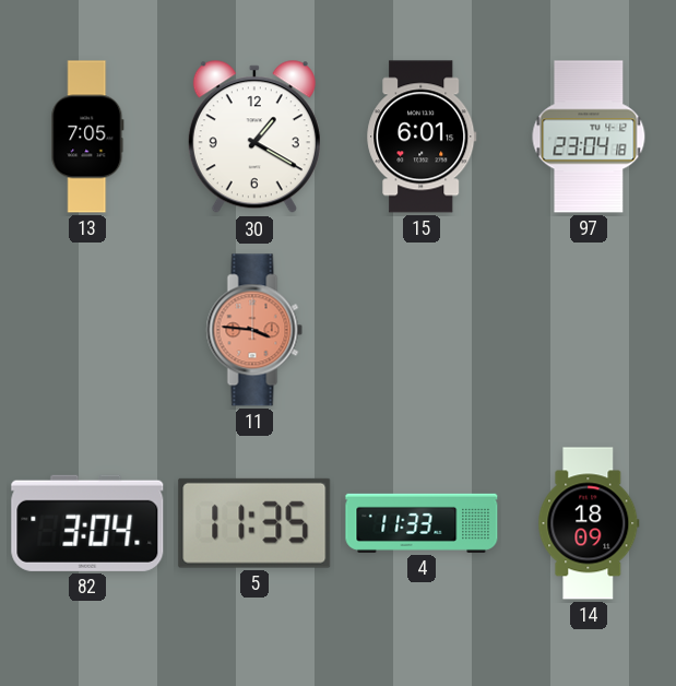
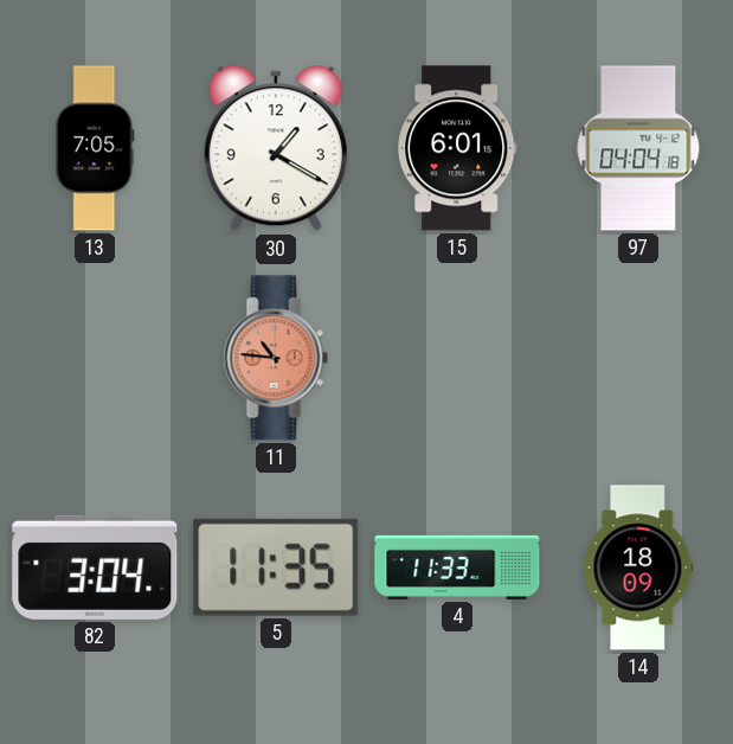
97: 23:04 -> 04:04
11: 3:46 -> 10:46
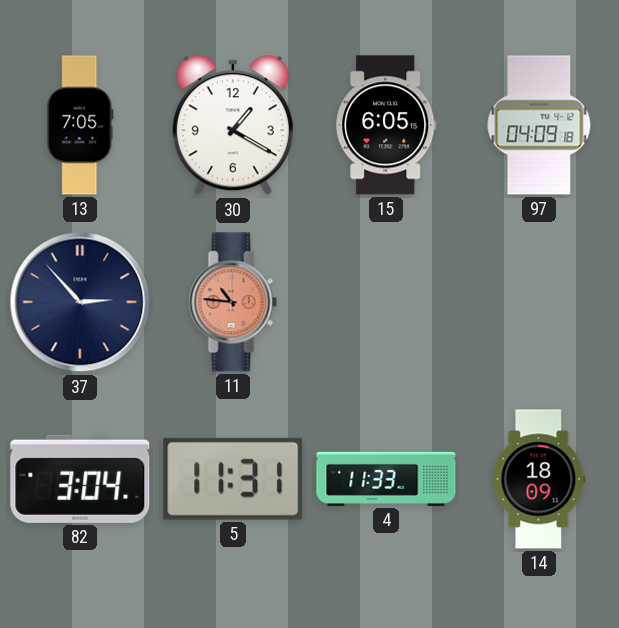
15: 6:01 -> 6:05
97: 04:04 -> 04:09
37: none -> 2:53
5: 11:35 -> 11:31
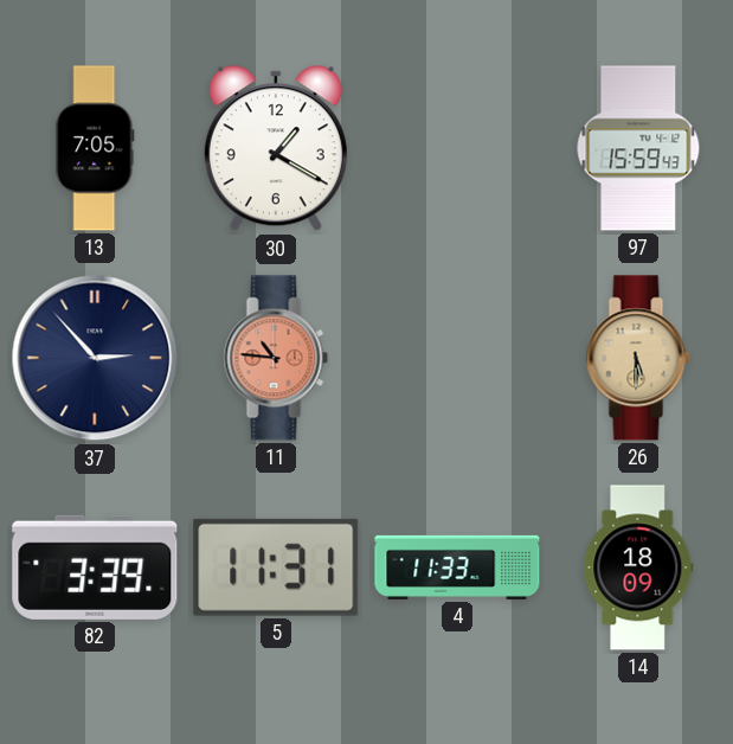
15: 6:05 -> none
97: 04:09 -> 15:59
26: none -> 5:30
82: 3:04 -> 3:39
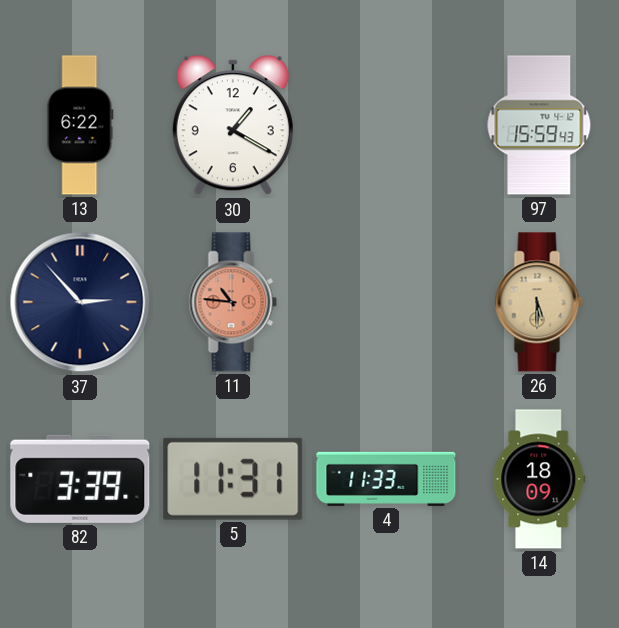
13: 7:05 -> 6:22
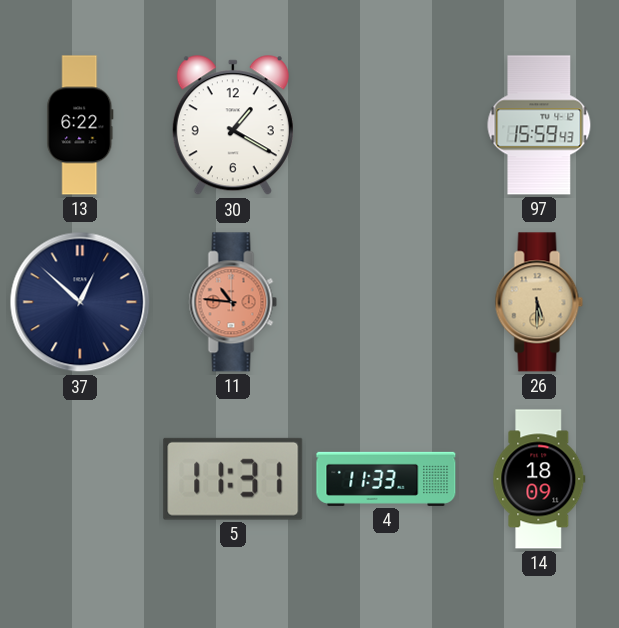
37: 2:53 -> 12:52
82: 3:39 -> none
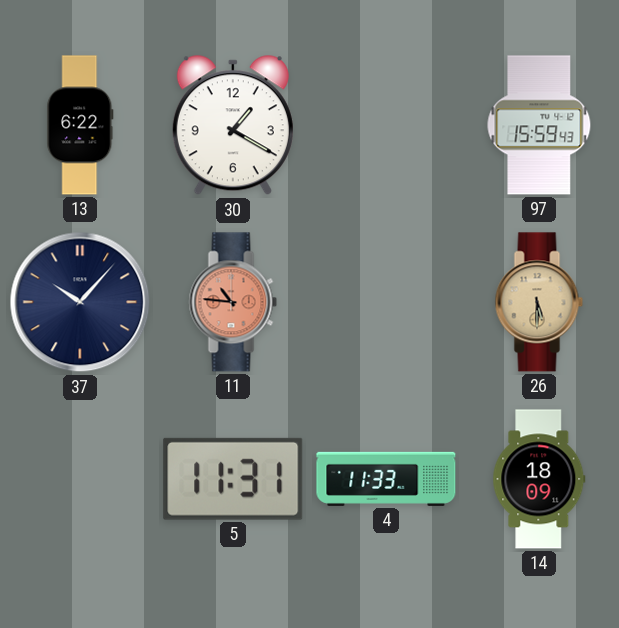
37: 12:52 -> 10:07
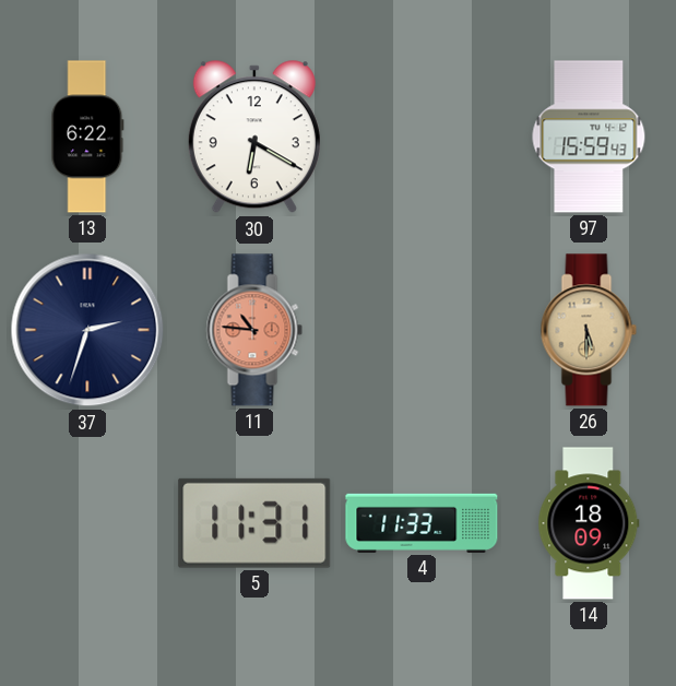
30: 1:20 -> 6:20
37: 10:07 -> 2:33
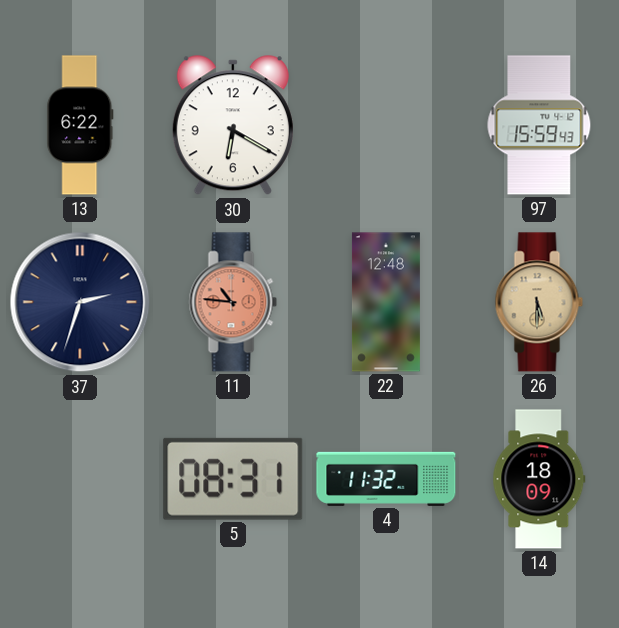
22: none -> 12:48
5: 11:31 -> 08:31
4: 11:33 -> 11:32
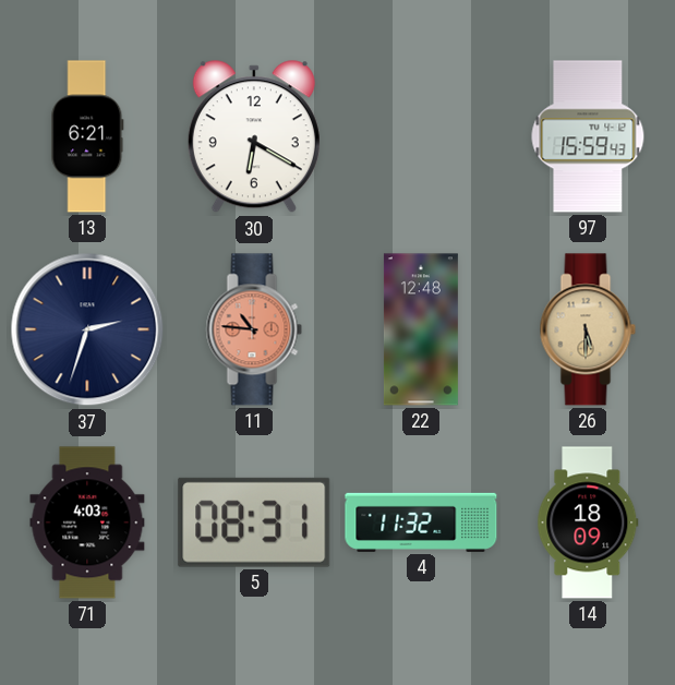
13: 6:22 -> 6:21
71: none -> 4:03
